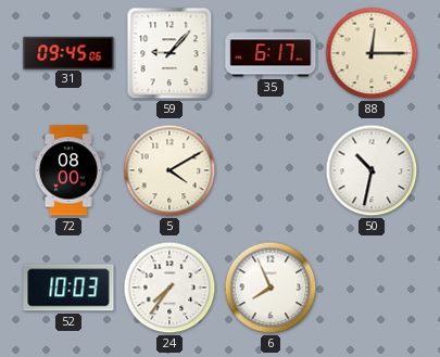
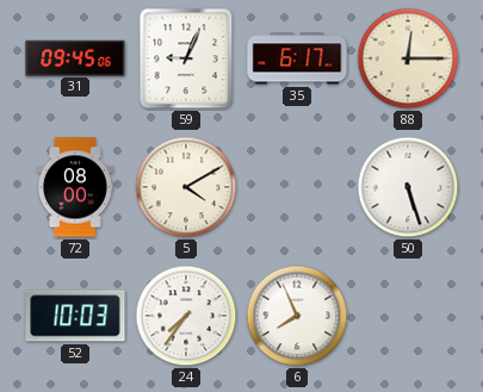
59: 9:07 -> 9:04
50: 10:32 -> 5:27
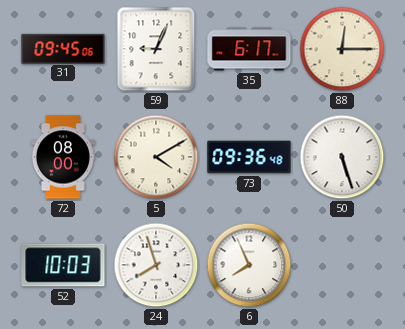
73: none -> 09:36
24: 7:36 -> 7:57
